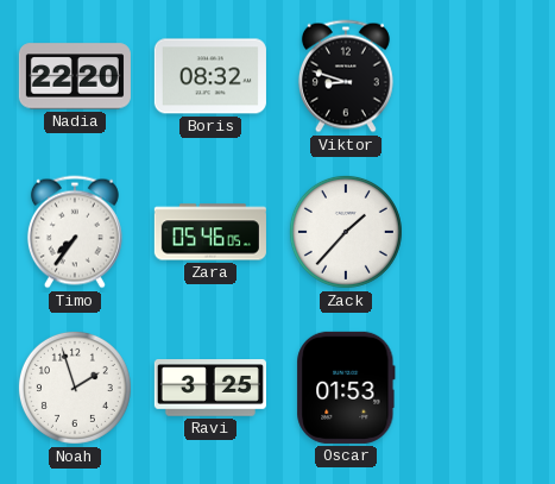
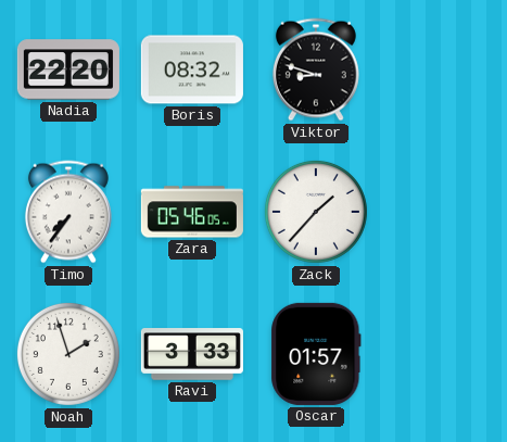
Ravi: 3:25 -> 3:33
Oscar: 01:53 -> 01:57
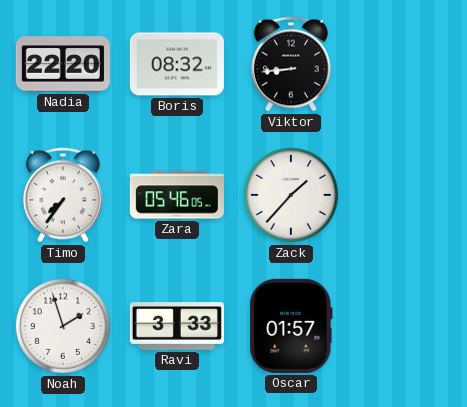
Viktor: 8:48 -> 8:44
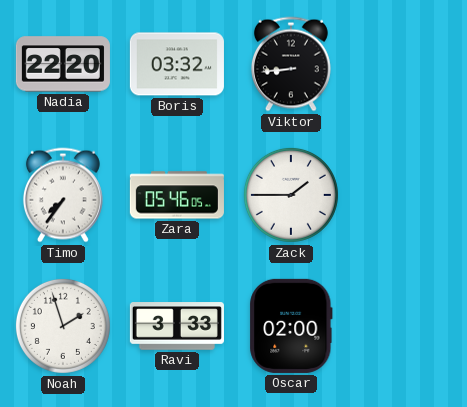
Boris: 08:32 -> 03:32
Zack: 1:37 -> 1:45
Oscar: 01:57 -> 02:00
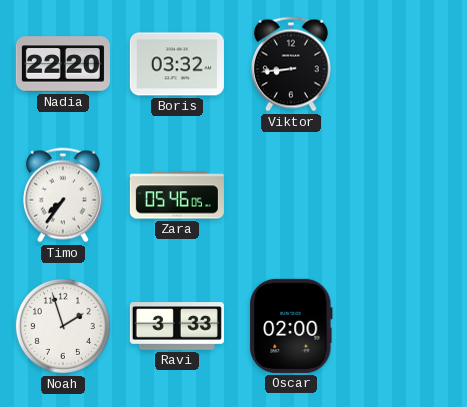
Zack: 1:45 -> none
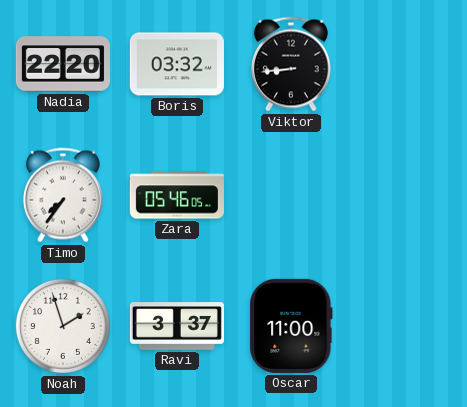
Ravi: 3:33 -> 3:37
Oscar: 02:00 -> 11:00
